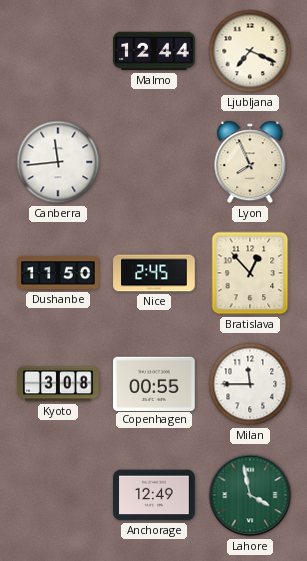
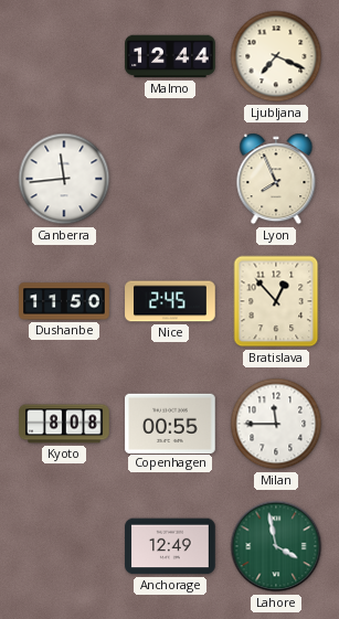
Kyoto: 3:08 -> 8:08
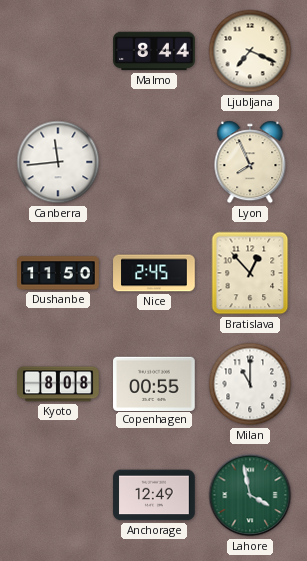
Malmo: 12:44 -> 8:44
Milan: 11:45 -> 11:00
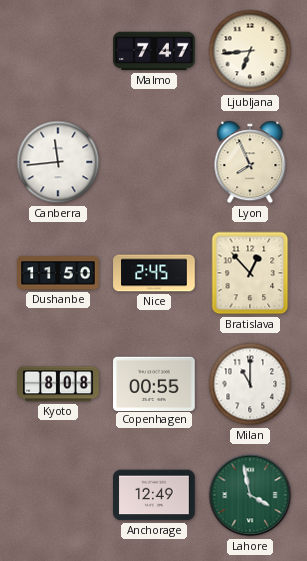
Malmo: 8:44 -> 7:47
Ljubljana: 7:19 -> 6:44
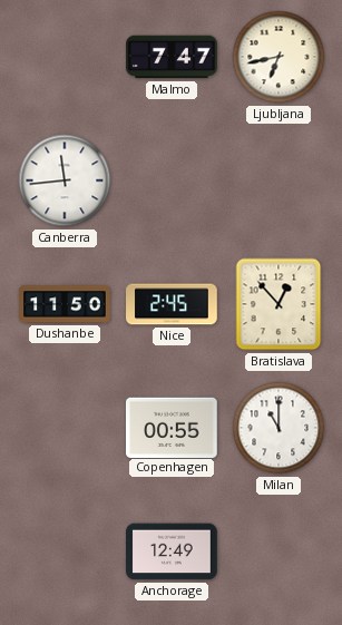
Ljubljana: 6:44 -> 6:43
Lyon: 7:56 -> none
Kyoto: 8:08 -> none
Lahore: 3:58 -> none
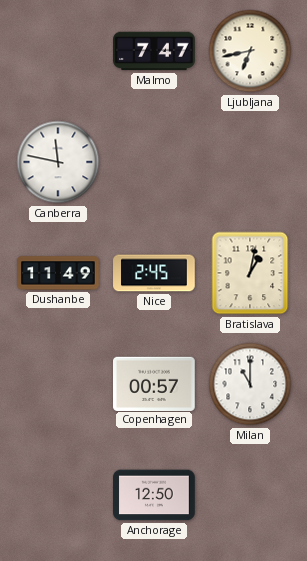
Canberra: 11:44 -> 11:47
Dushanbe: 11:50 -> 11:49
Bratislava: 12:53 -> 1:02
Copenhagen: 00:55 -> 00:57
Anchorage: 12:49 -> 12:50
